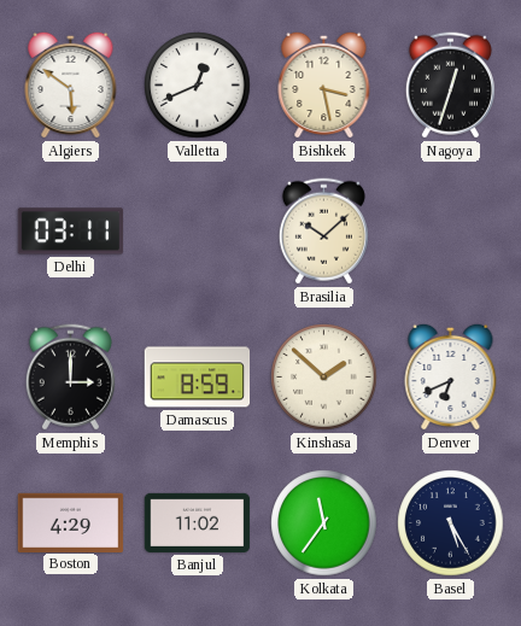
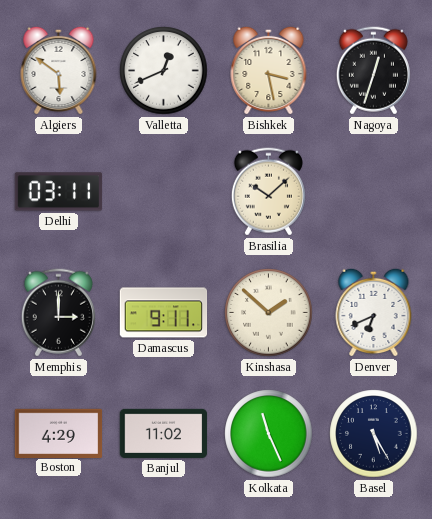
Damascus: 8:59 -> 9:11
Kolkata: 11:36 -> 11:26
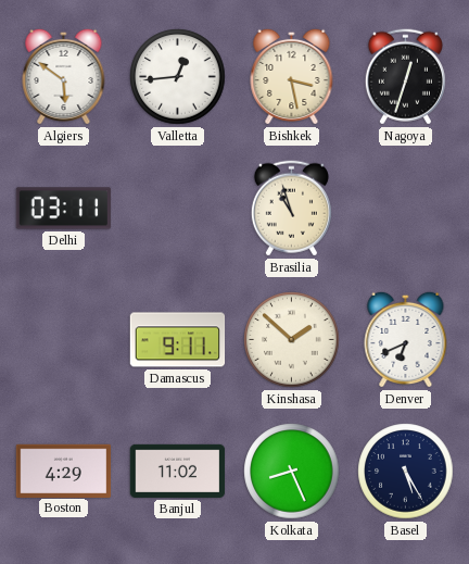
Valletta: 12:41 -> 12:44
Brasilia: 10:08 -> 10:57
Memphis: 3:00 -> none
Kolkata: 11:26 -> 8:26
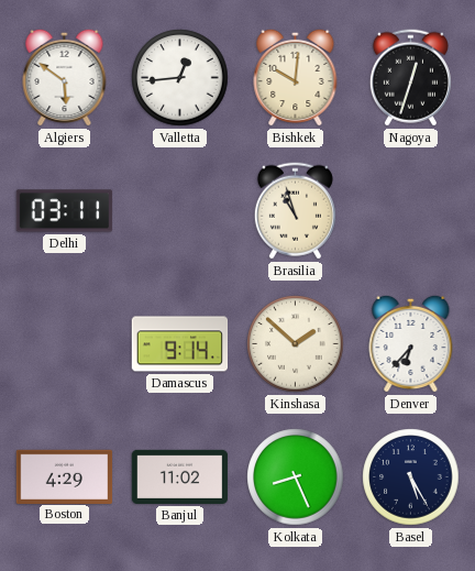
Bishkek: 3:28 -> 10:01
Damascus: 9:11 -> 9:14
Denver: 6:41 -> 6:37
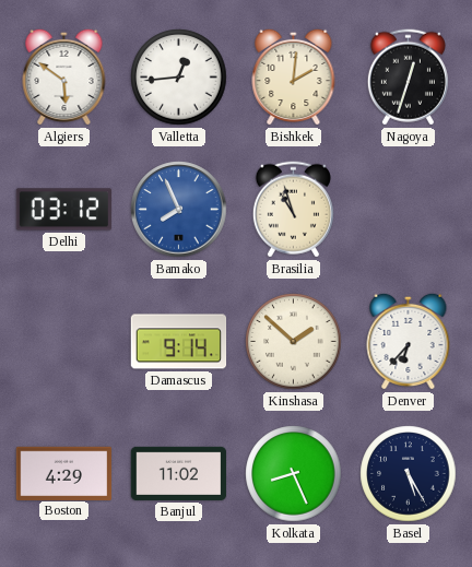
Bishkek: 10:01 -> 2:01
Delhi: 03:11 -> 03:12
Bamako: none -> 7:56
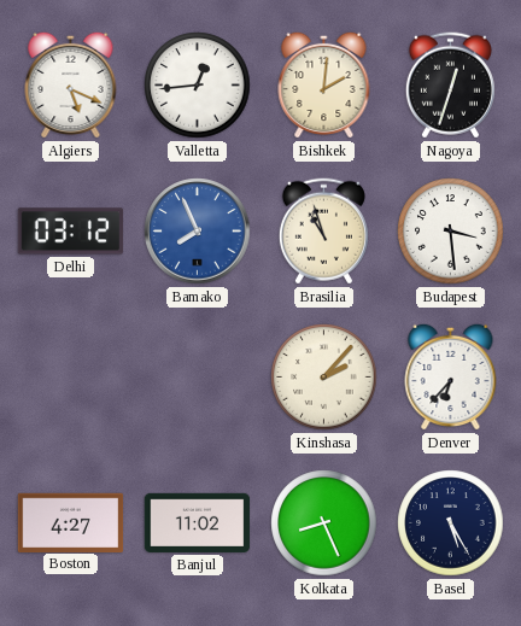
Algiers: 5:51 -> 5:19
Budapest: none -> 3:29
Damascus: 9:14 -> none
Kinshasa: 1:52 -> 2:07
Boston: 4:29 -> 4:27
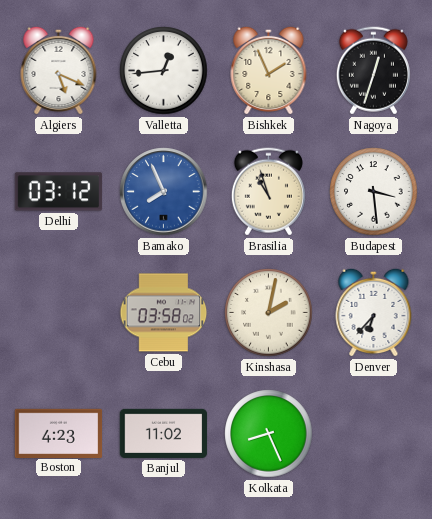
Bishkek: 2:01 -> 1:56
Cebu: none -> 03:58
Kinshasa: 2:07 -> 2:02
Boston: 4:27 -> 4:23
Basel: 5:25 -> none
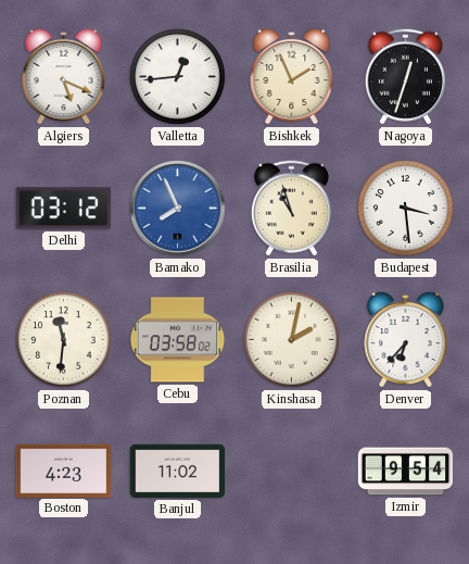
Poznan: none -> 11:31
Kolkata: 8:26 -> none
Izmir: none -> 9:54
